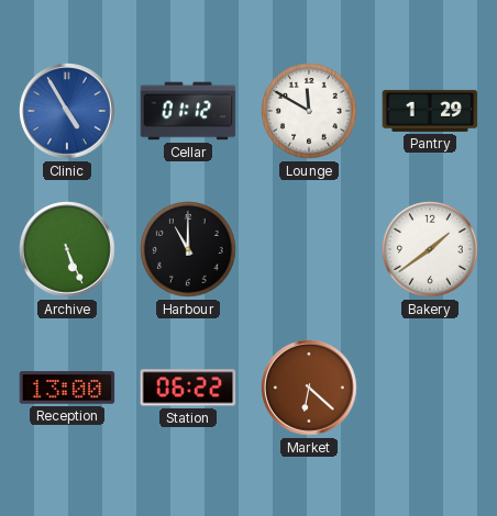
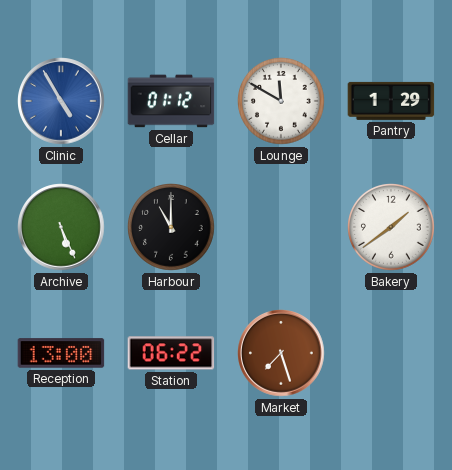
Market: 6:22 -> 7:27
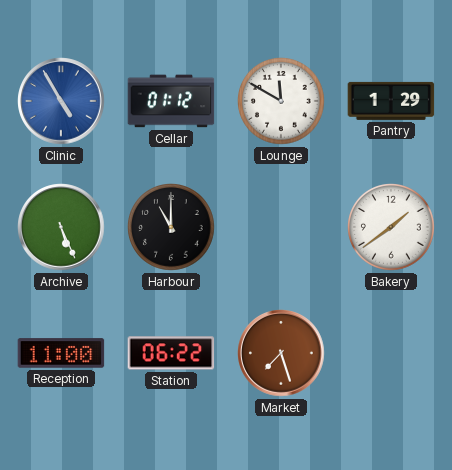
Reception: 13:00 -> 11:00
